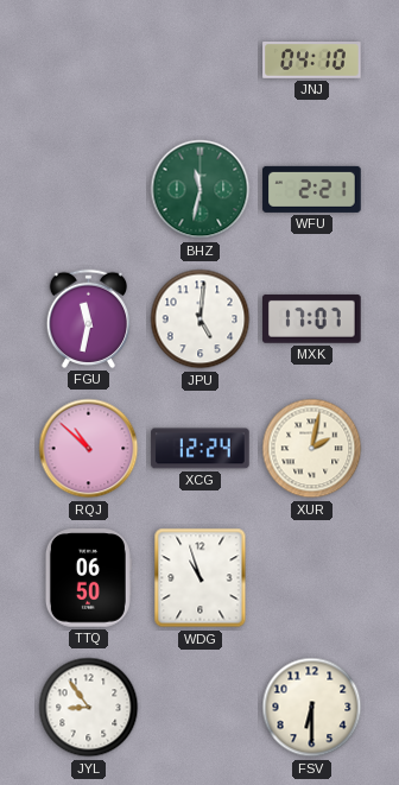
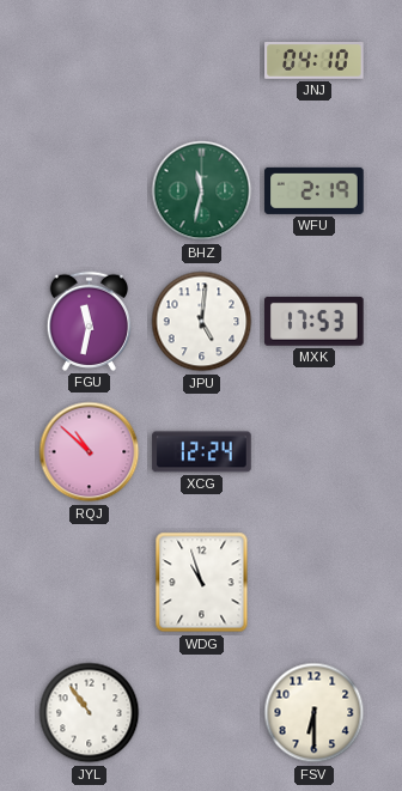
WFU: 2:21 -> 2:19
MXK: 17:07 -> 17:53
XUR: 2:02 -> none
TTQ: 06:50 -> none
JYL: 8:54 -> 10:54
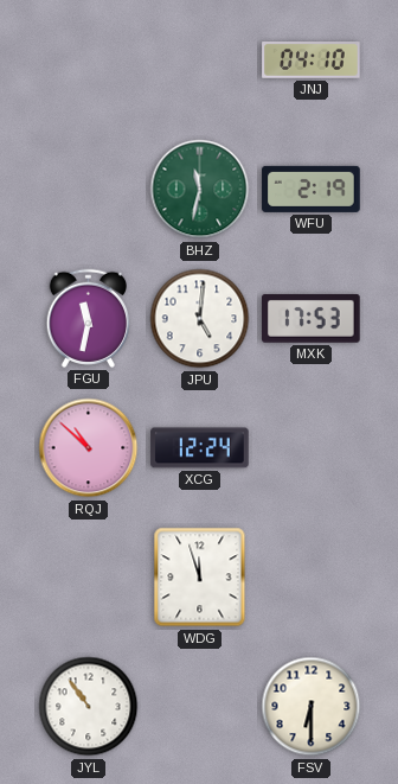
WDG: 10:57 -> 11:57
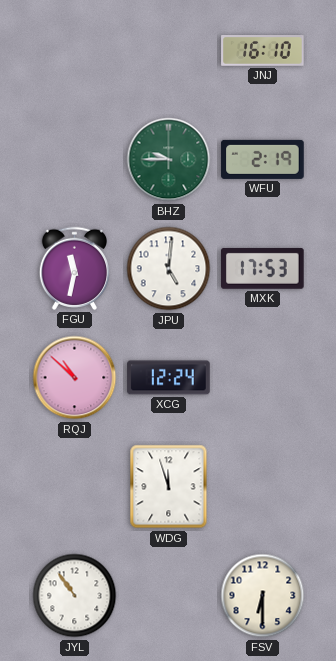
JNJ: 04:10 -> 16:10
BHZ: 11:32 -> 9:45
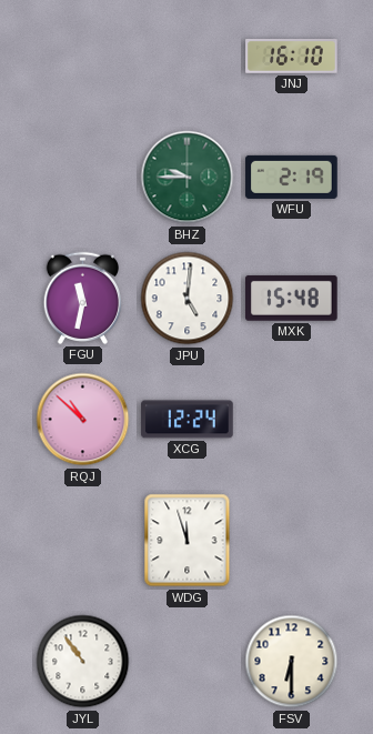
MXK: 17:53 -> 15:48
